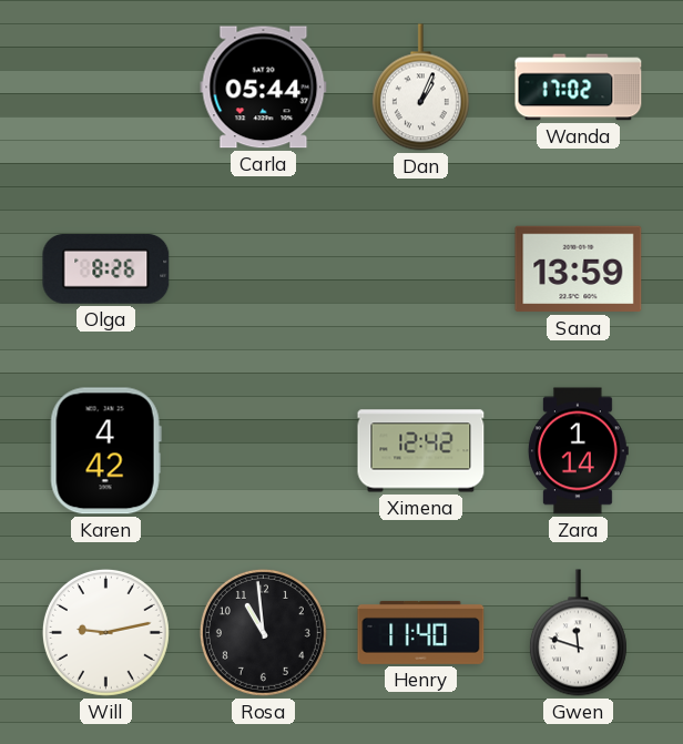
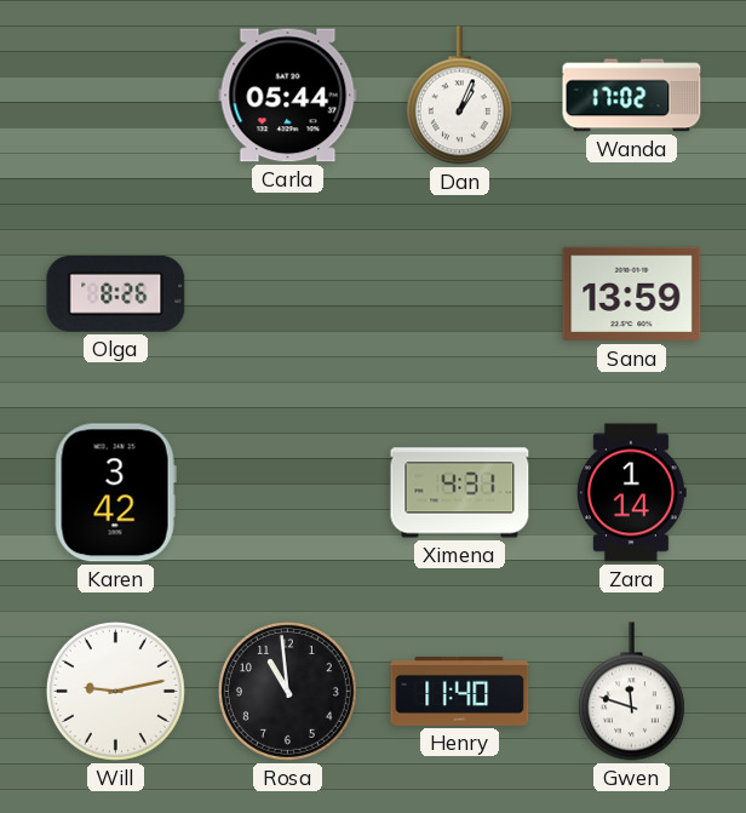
Karen: 4:42 -> 3:42
Ximena: 12:42 -> 4:31
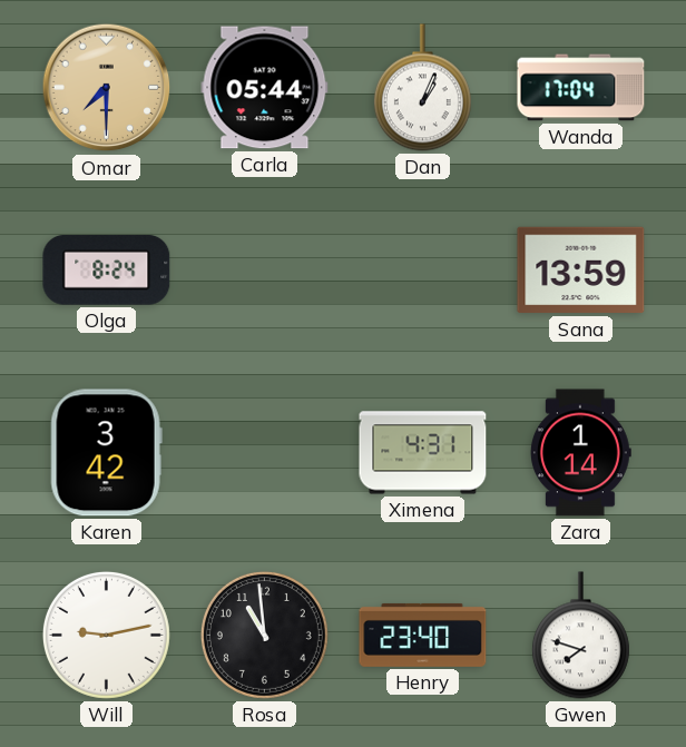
Omar: none -> 7:30
Wanda: 17:02 -> 17:04
Olga: 8:26 -> 8:24
Henry: 11:40 -> 23:40
Gwen: 11:48 -> 7:48
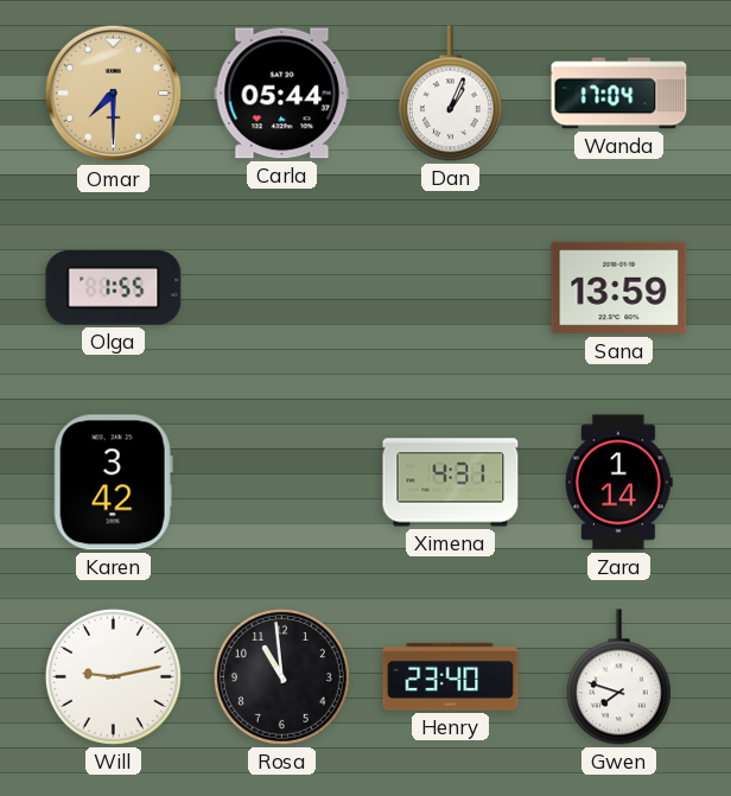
Olga: 8:24 -> 1:55
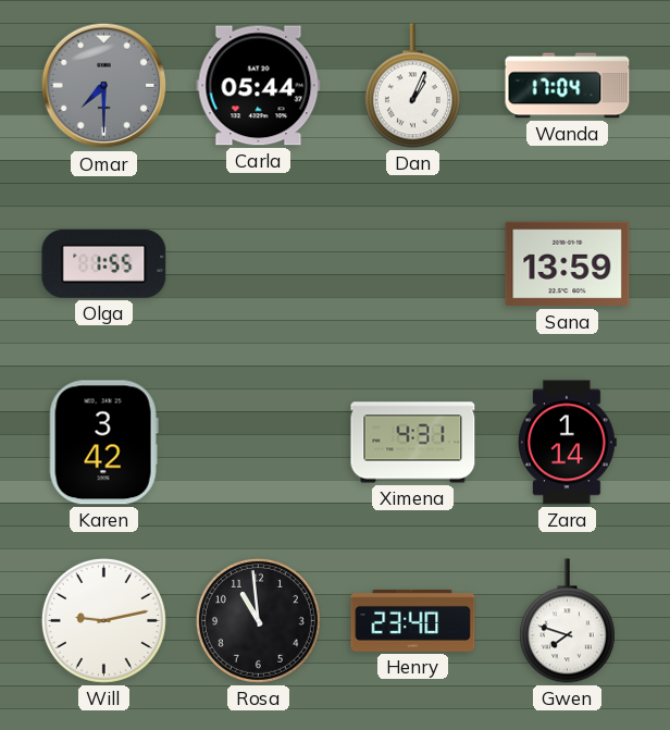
Omar dial: champagne -> grey
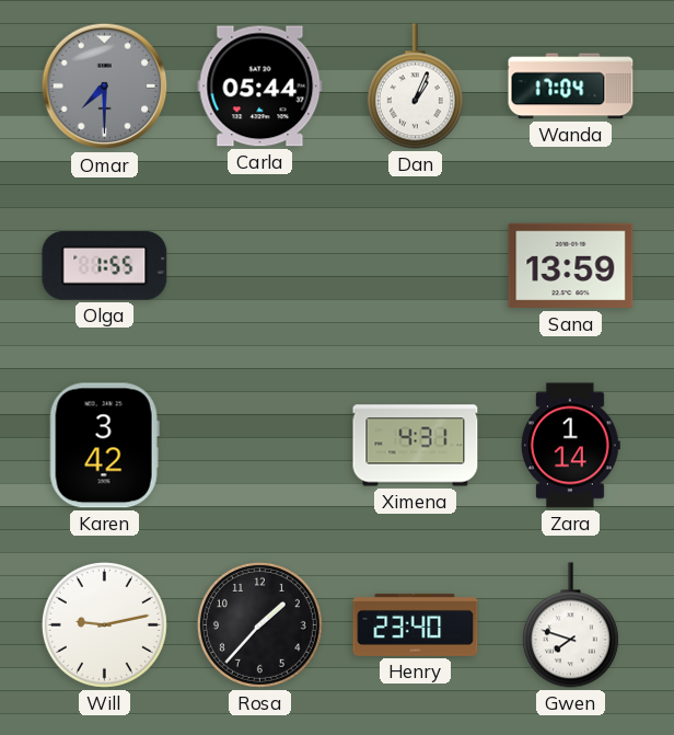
Rosa: 10:59 -> 1:37
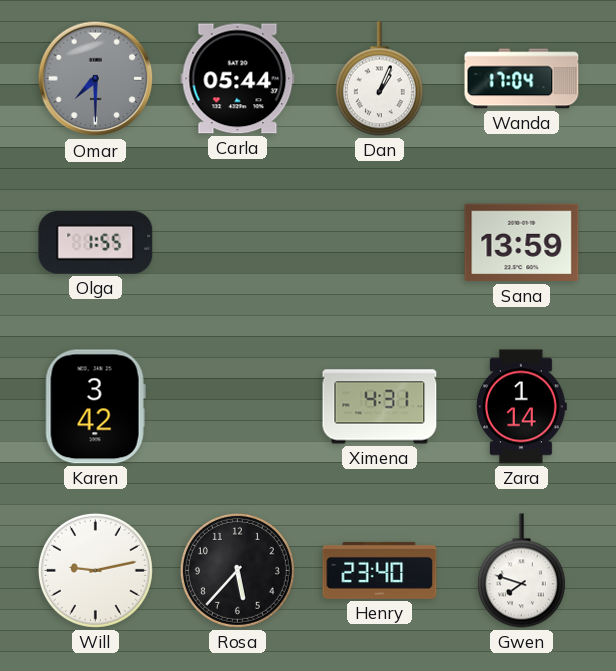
Rosa: 1:37 -> 5:37
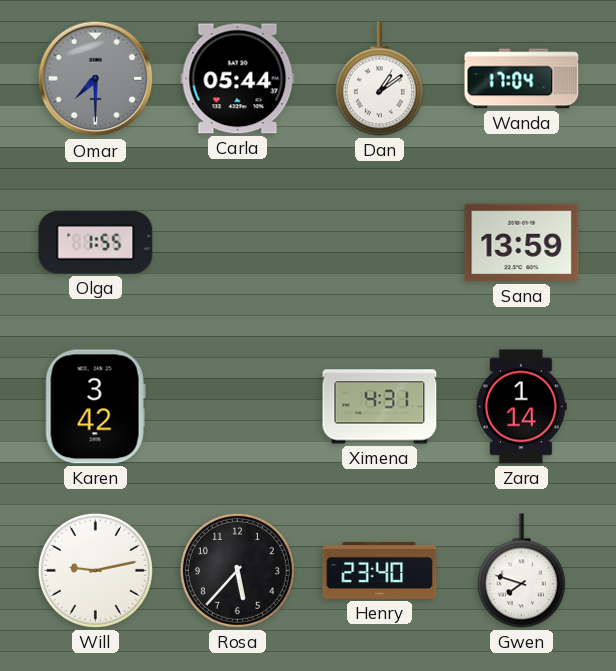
Dan: 1:04 -> 1:09
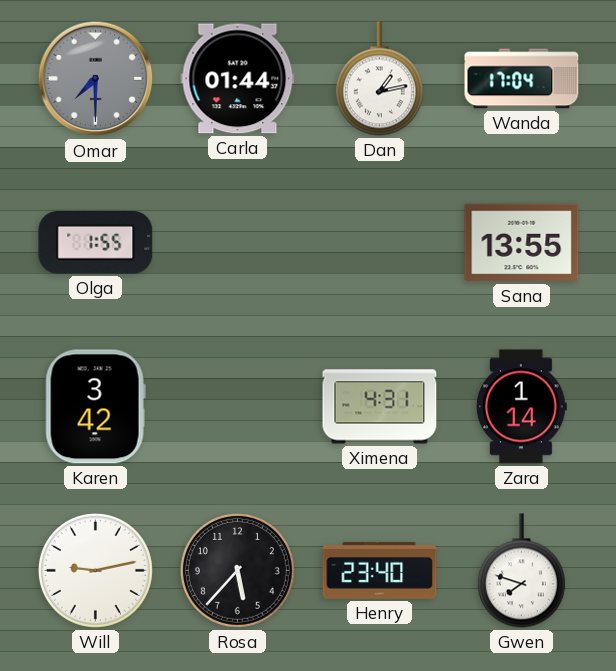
Carla: 05:44 -> 01:44
Dan: 1:09 -> 1:13
Sana: 13:59 -> 13:55
